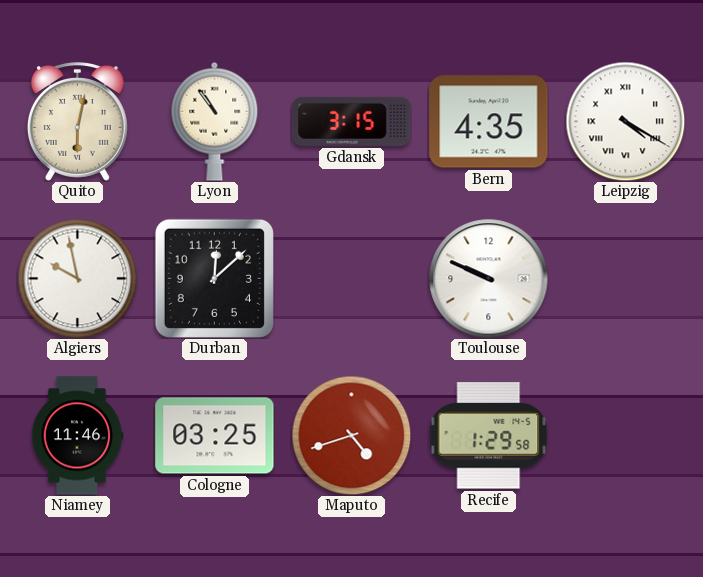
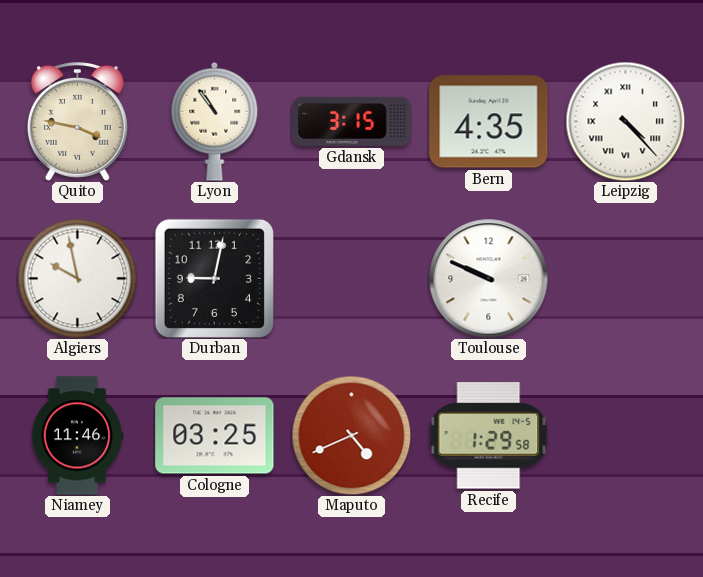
Quito: 6:02 -> 3:47
Leipzig: 4:20 -> 4:23
Durban: 12:08 -> 9:02
Maputo: 4:42 -> 4:41
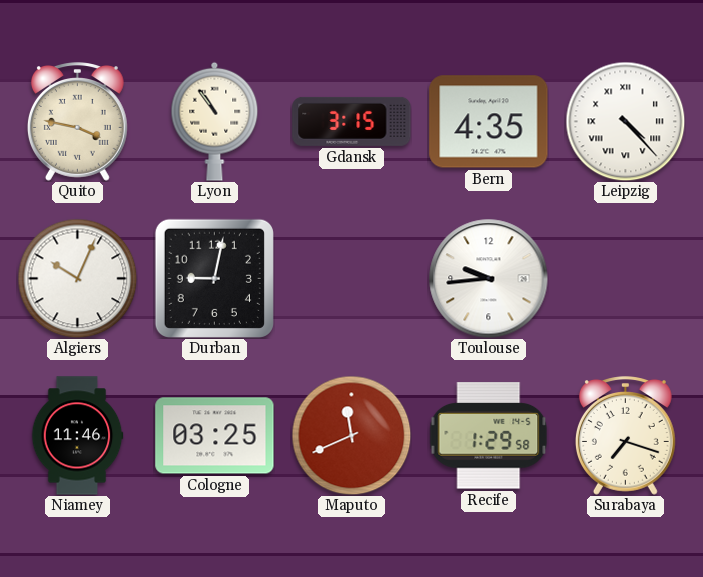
Algiers: 9:58 -> 10:04
Toulouse: 9:49 -> 9:44
Maputo: 4:41 -> 11:41
Surabaya: none -> 7:18
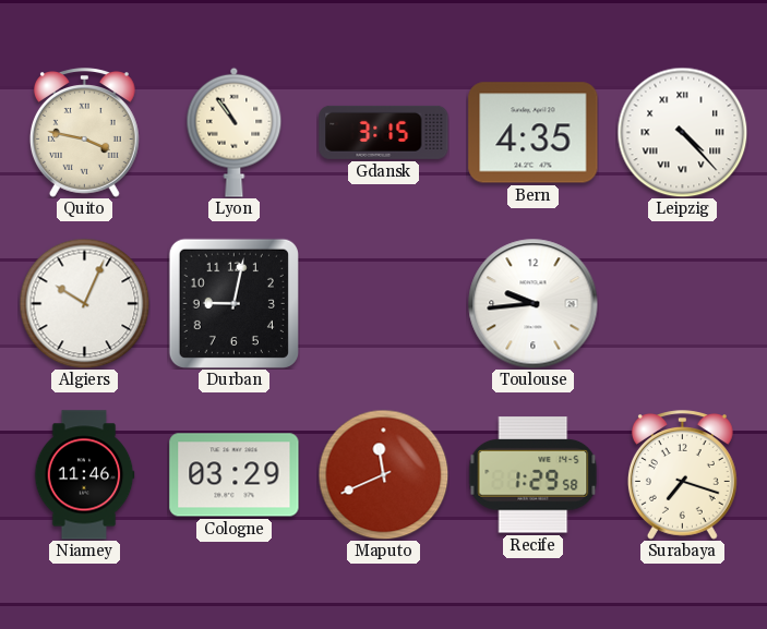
Cologne: 03:25 -> 03:29
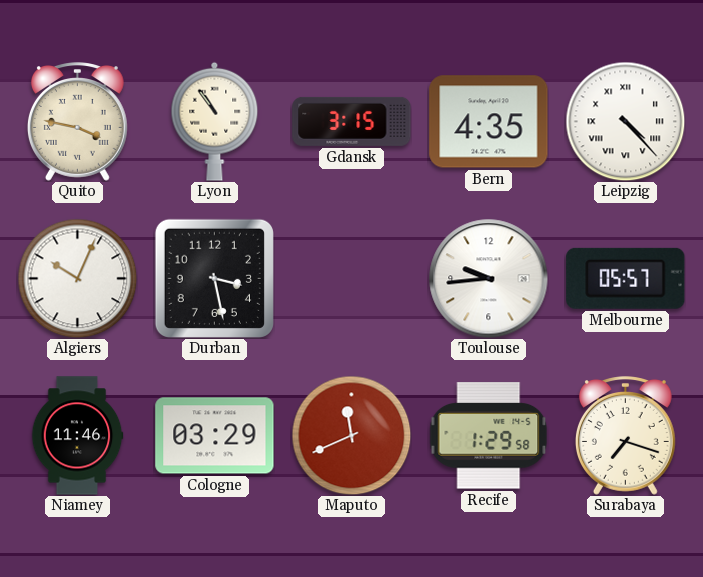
Durban: 9:02 -> 3:28
Melbourne: none -> 05:57
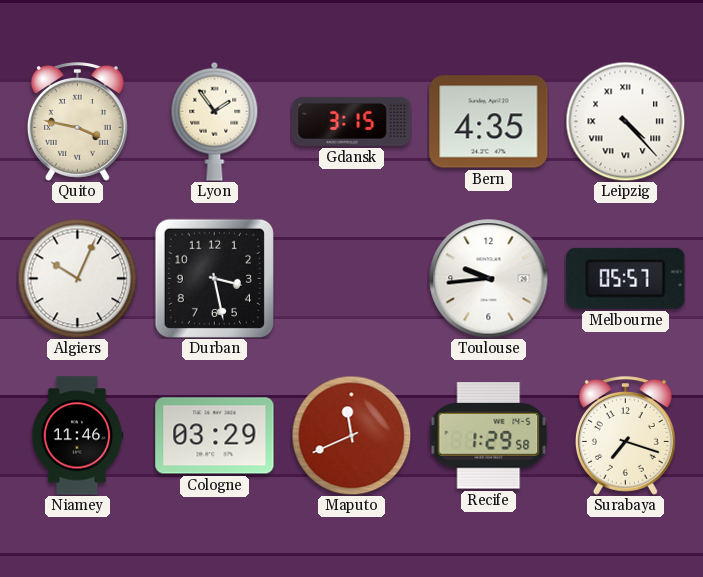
Lyon: 10:54 -> 1:54
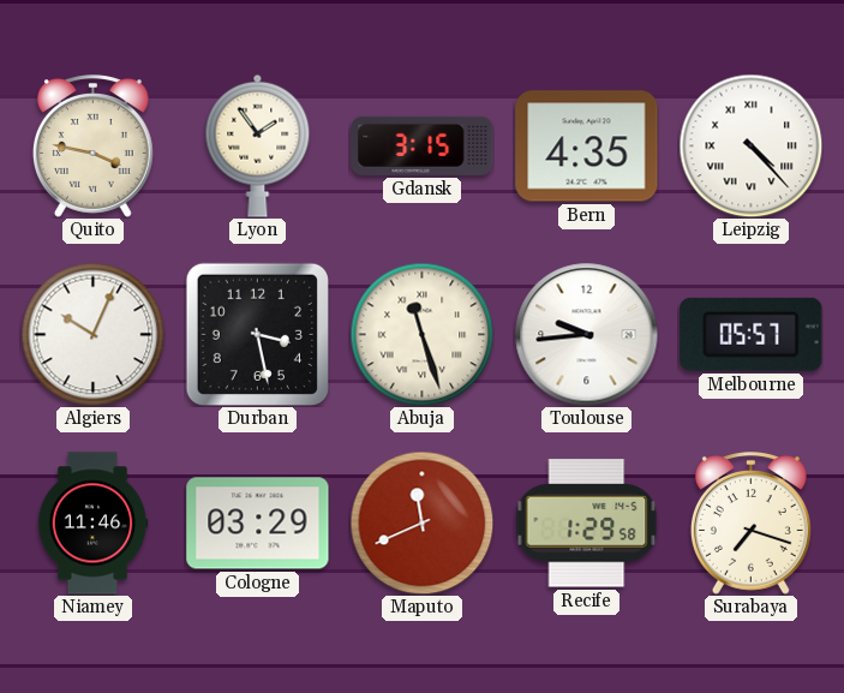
Abuja: none -> 11:27
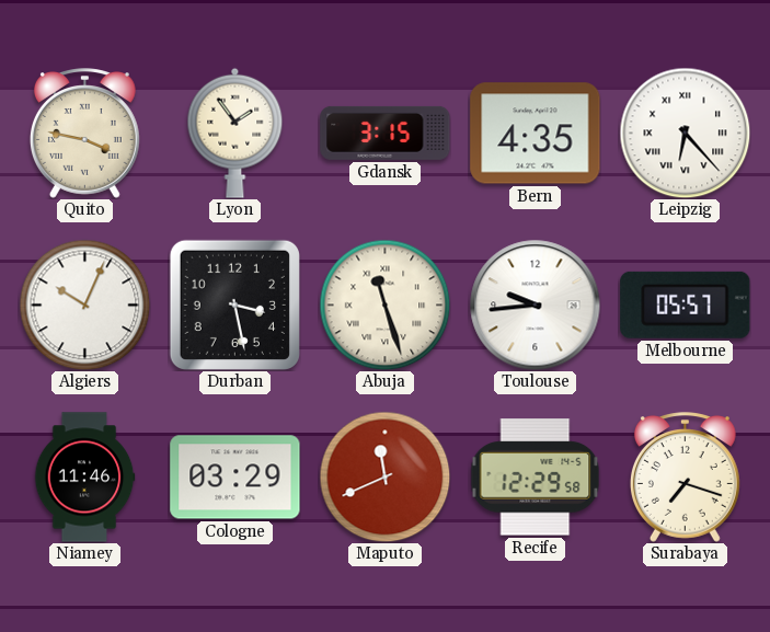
Leipzig: 4:23 -> 6:23
Recife: 1:29 -> 12:29
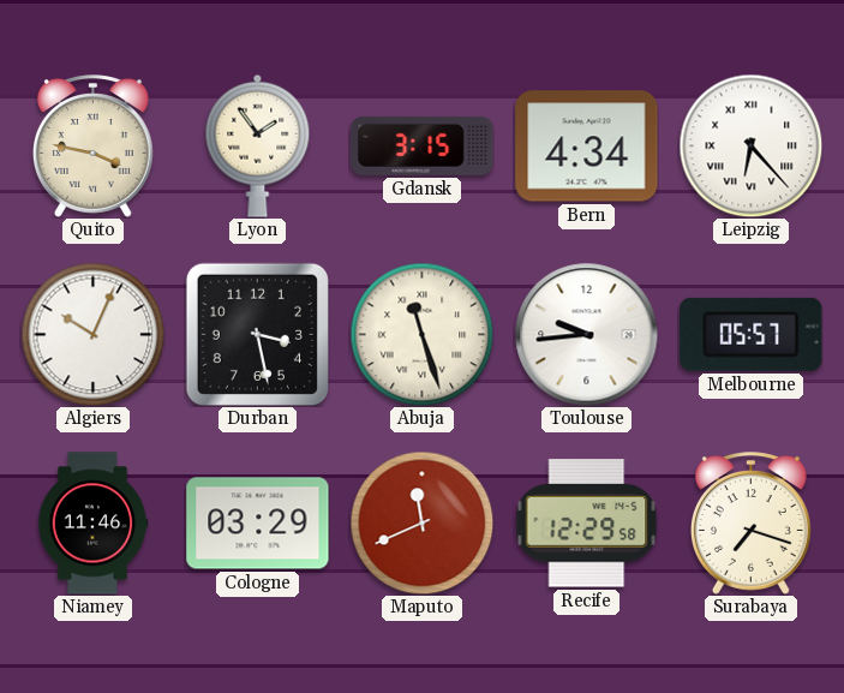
Bern: 4:35 -> 4:34
